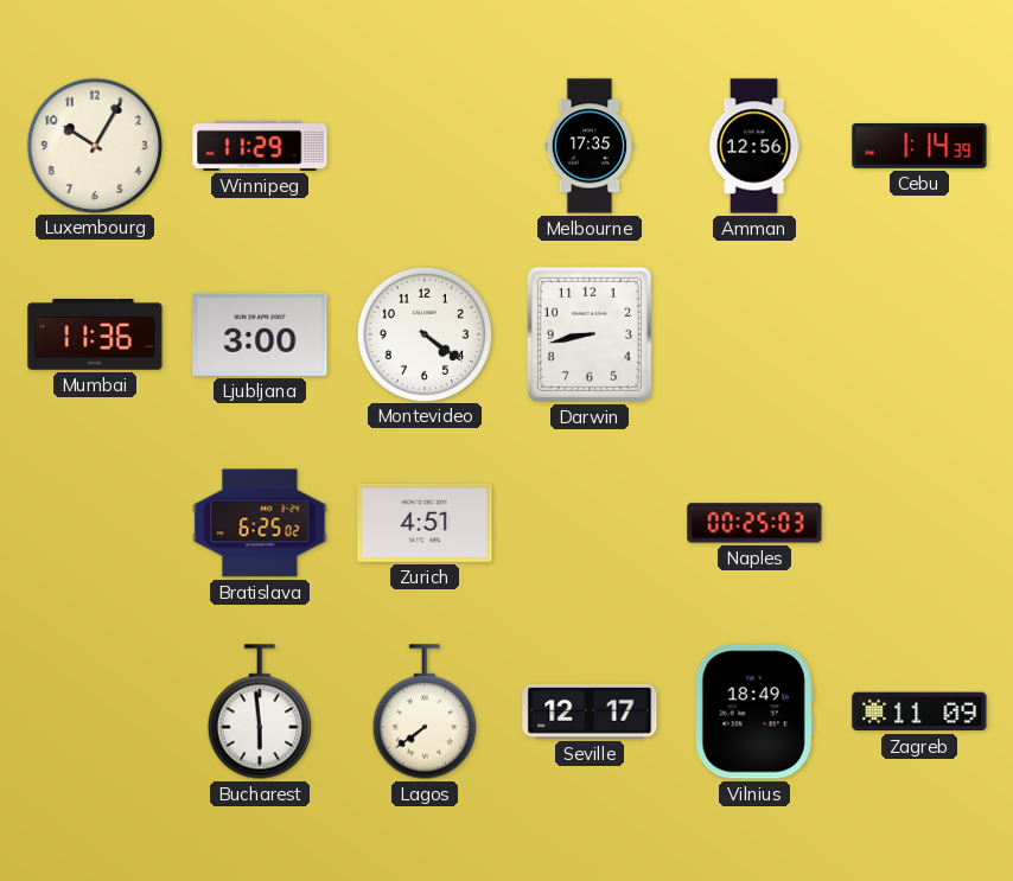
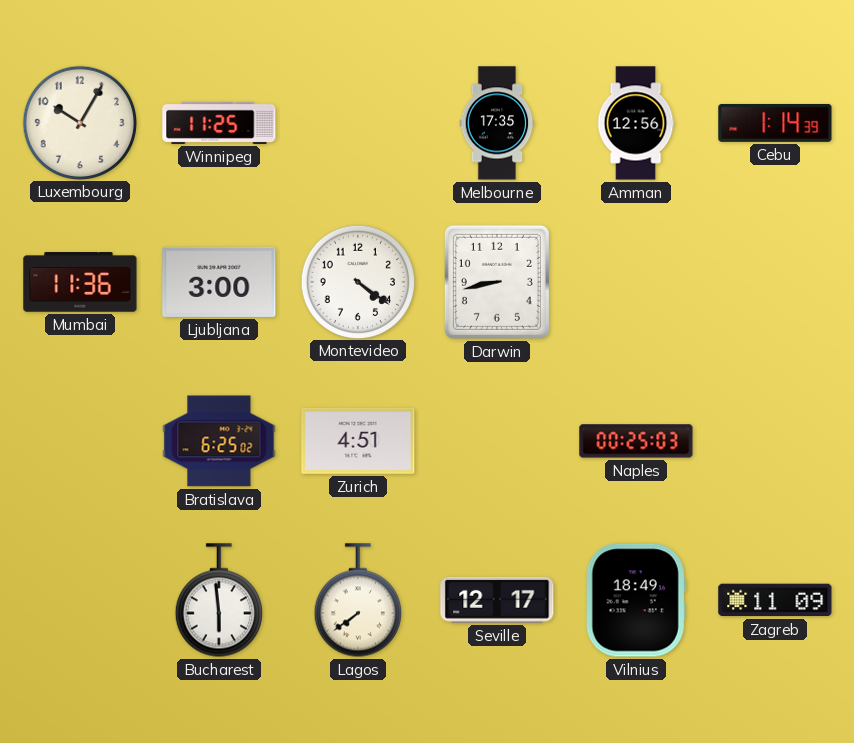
Winnipeg: 11:29 -> 11:25
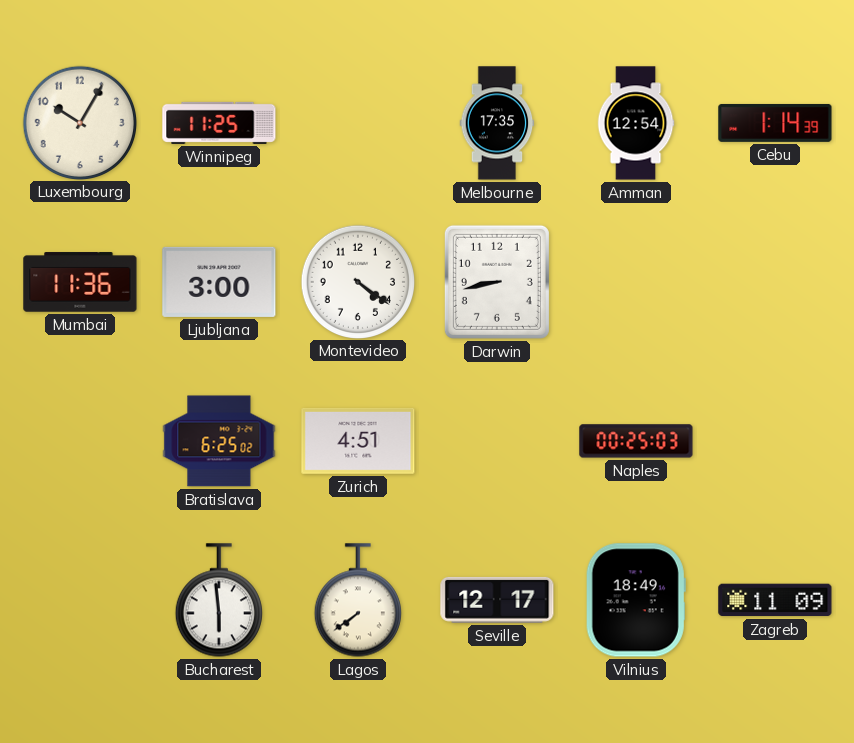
Amman: 12:56 -> 12:54
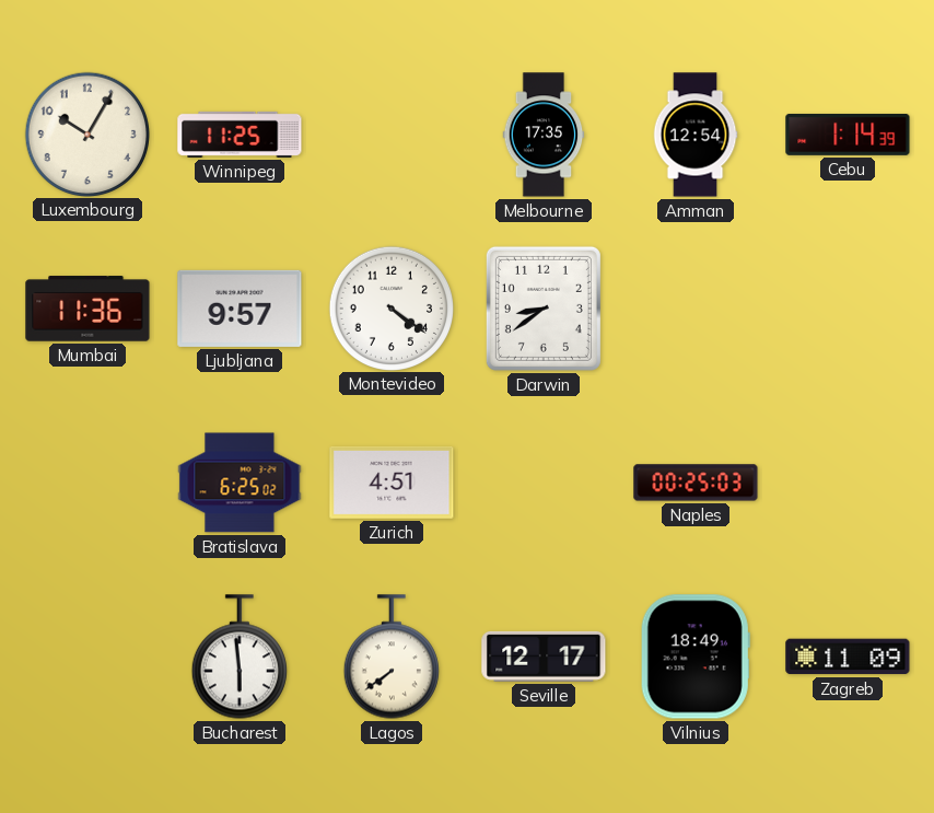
Ljubljana: 3:00 -> 9:57
Darwin: 8:43 -> 8:39
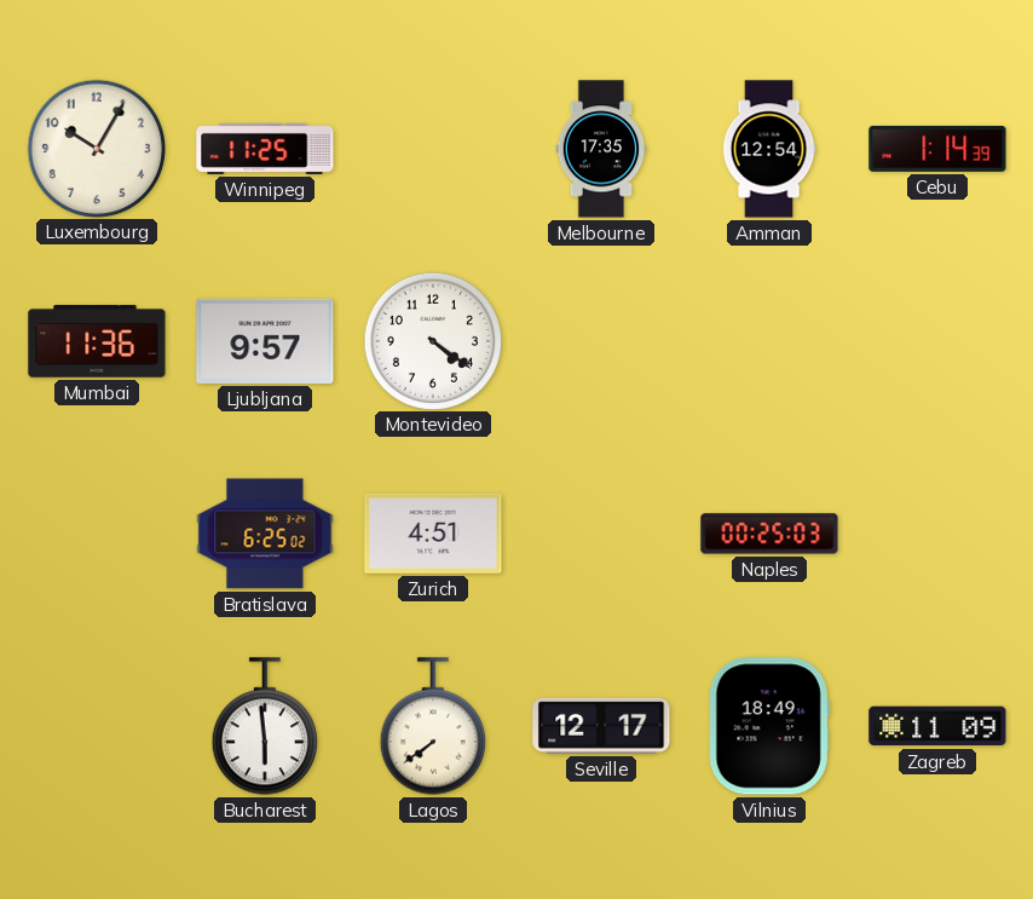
Darwin: 8:39 -> none
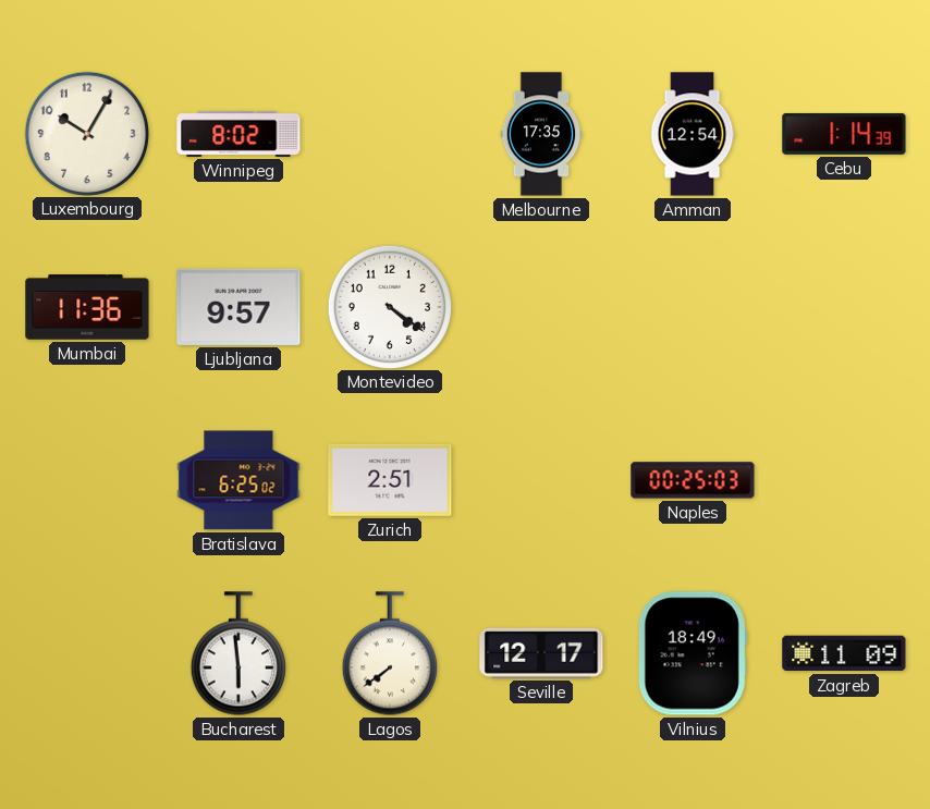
Winnipeg: 11:25 -> 8:02
Zurich: 4:51 -> 2:51
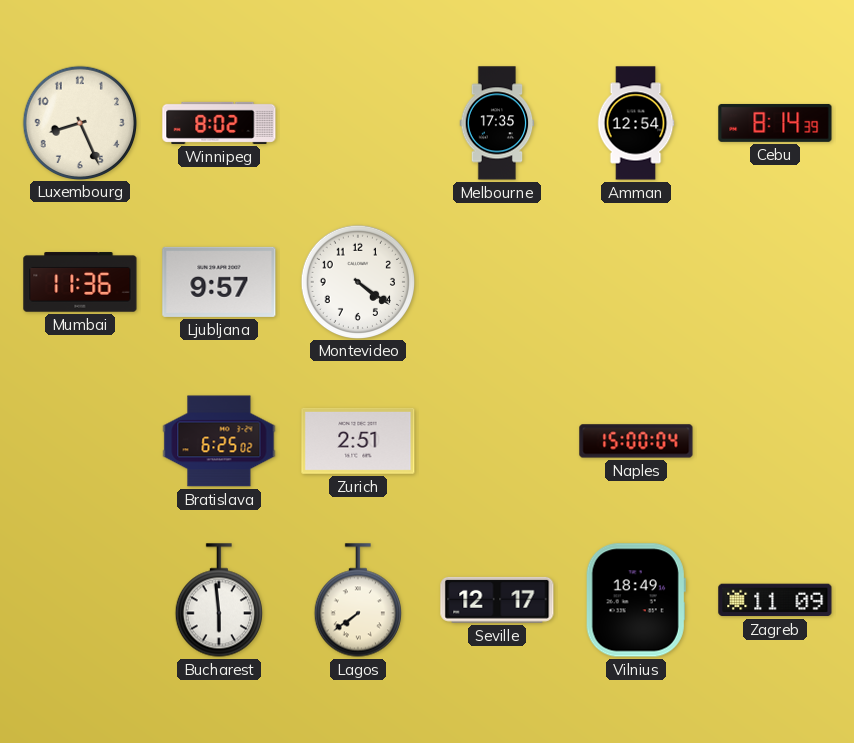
Luxembourg: 10:05 -> 8:26
Cebu: 1:14 -> 8:14
Naples: 00:25 -> 15:00
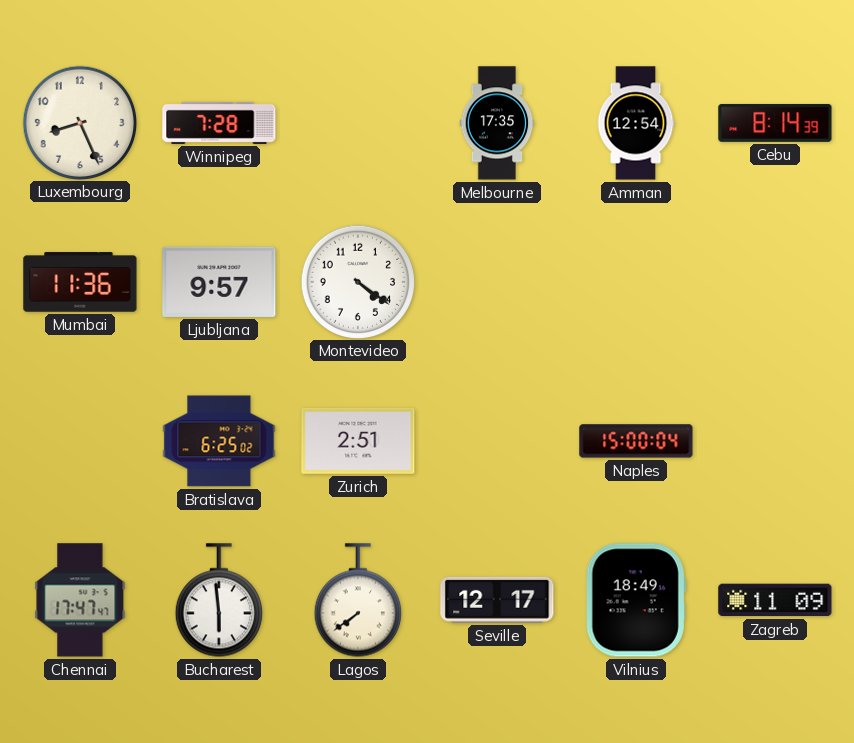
Winnipeg: 8:02 -> 7:28
Chennai: none -> 17:47
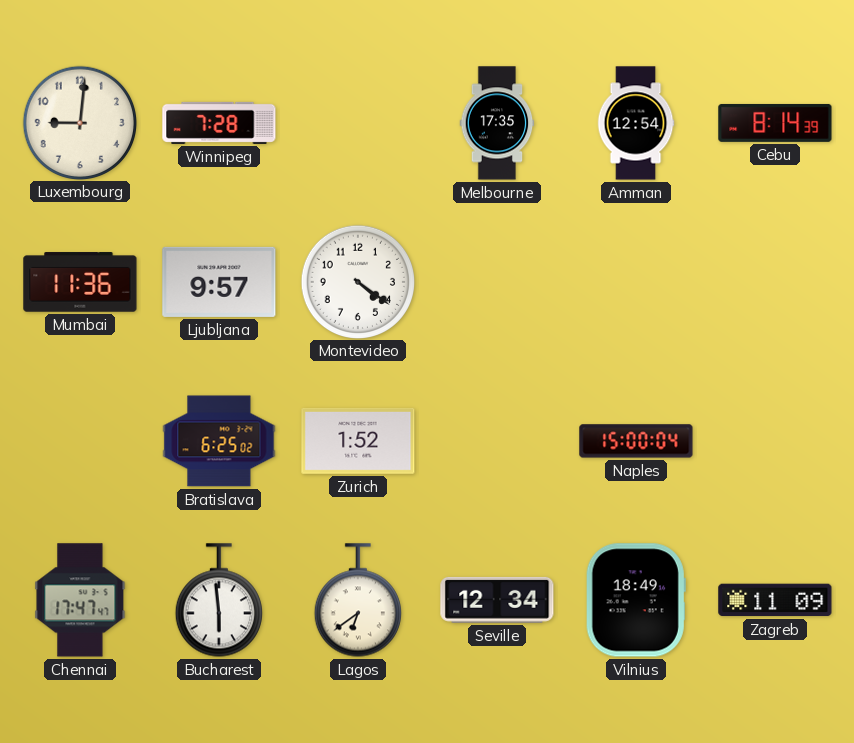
Luxembourg: 8:26 -> 9:01
Zurich: 2:51 -> 1:52
Lagos: 7:39 -> 6:39
Seville: 12:17 -> 12:34
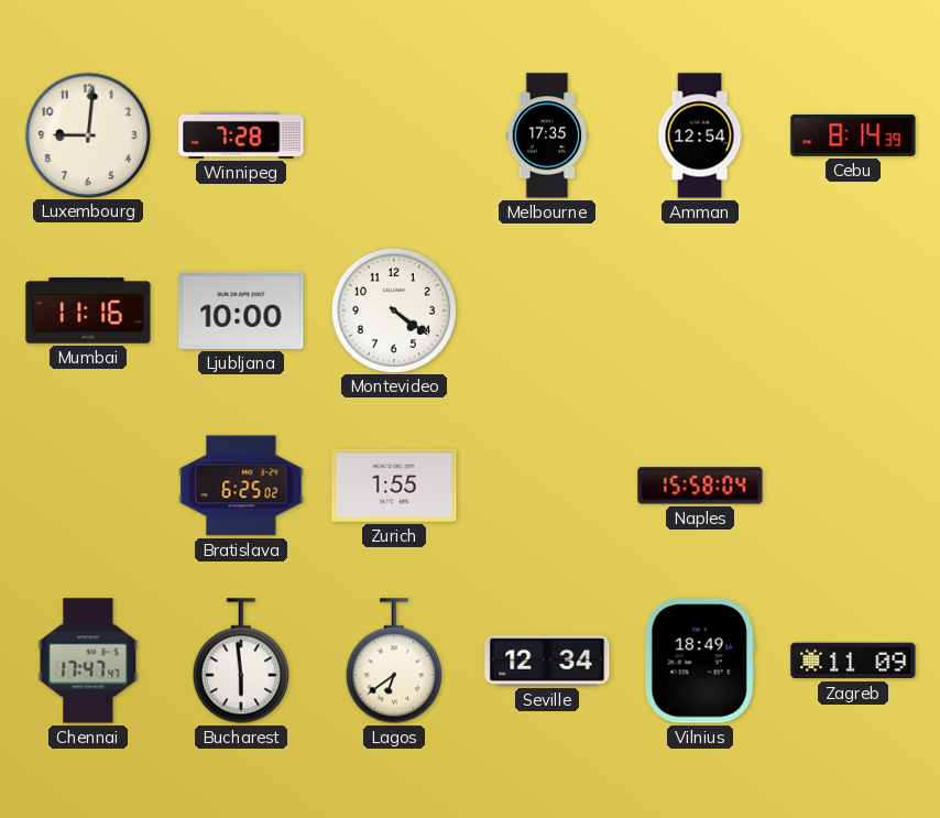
Mumbai: 11:36 -> 11:16
Ljubljana: 9:57 -> 10:00
Zurich: 1:52 -> 1:55
Naples: 15:00 -> 15:58
